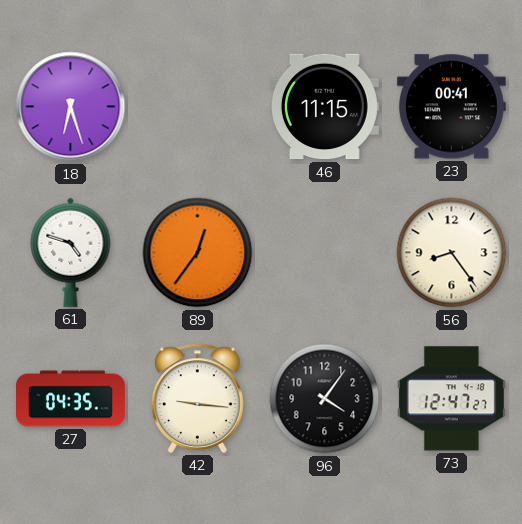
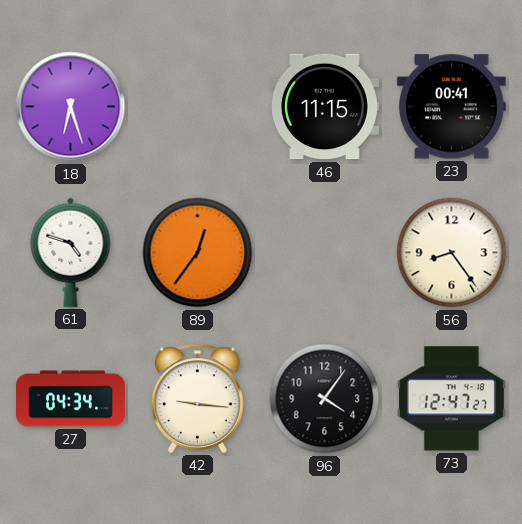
27: 04:35 -> 04:34
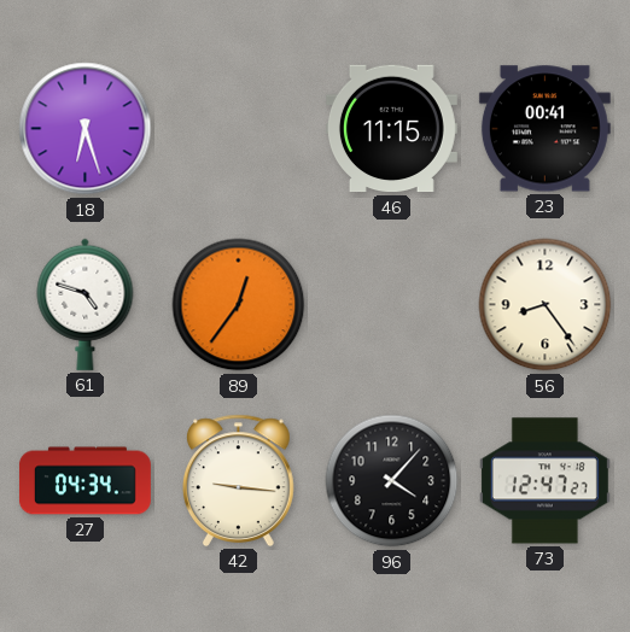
96: 4:06 -> 4:07
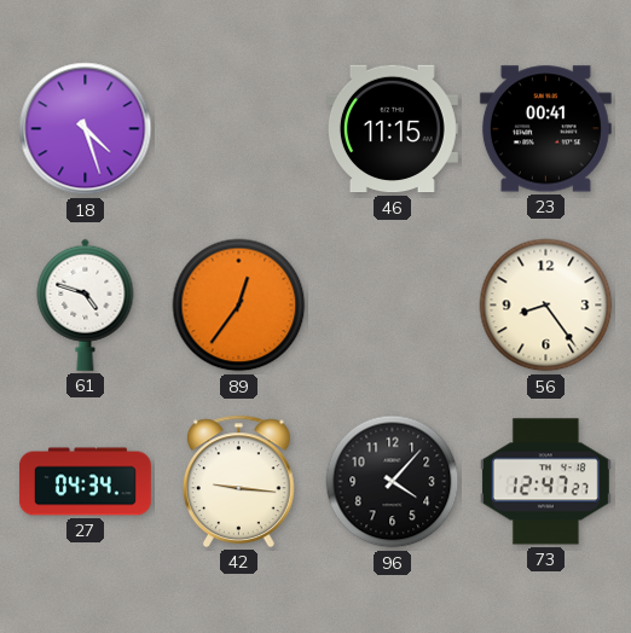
18: 6:27 -> 4:27
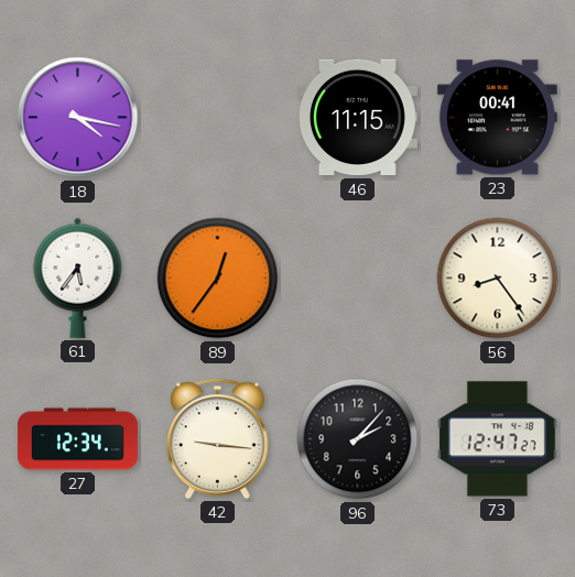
18: 4:27 -> 4:17
61: 4:48 -> 5:36
27: 04:34 -> 12:34
96: 4:07 -> 2:07
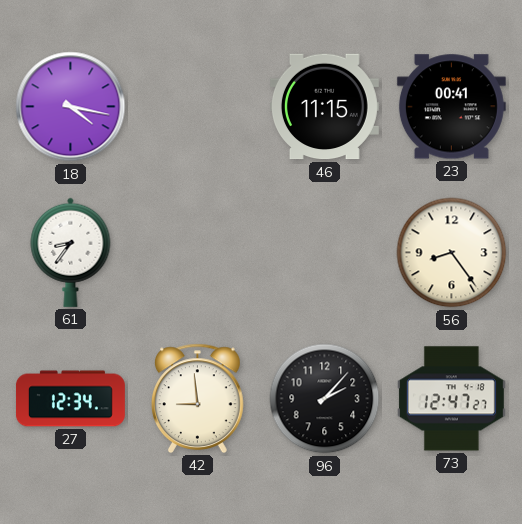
61: 5:36 -> 8:36
89: 12:36 -> none
42: 9:16 -> 8:59
